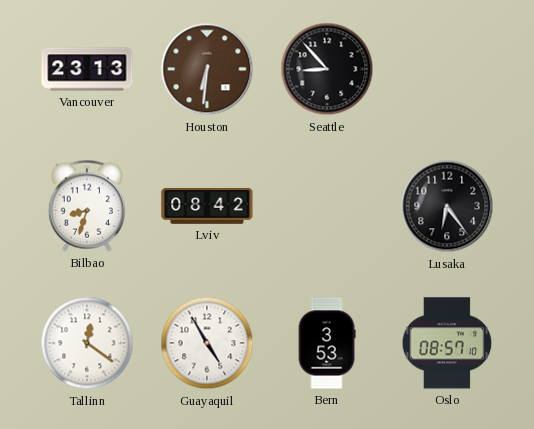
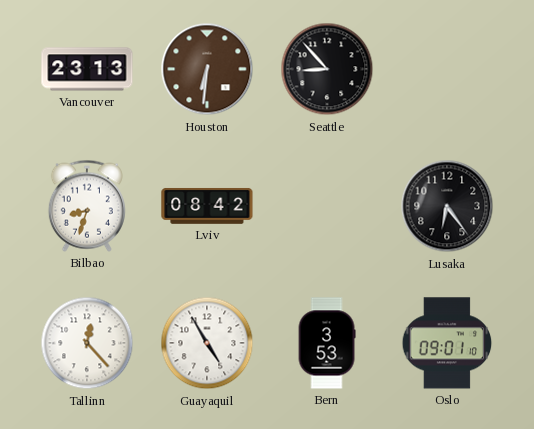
Tallinn: 12:21 -> 12:23
Oslo: 08:57 -> 09:01
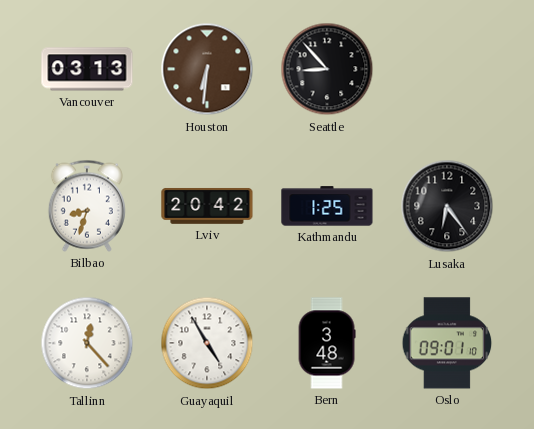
Vancouver: 23:13 -> 03:13
Lviv: 08:42 -> 20:42
Kathmandu: none -> 1:25
Bern: 3:53 -> 3:48
